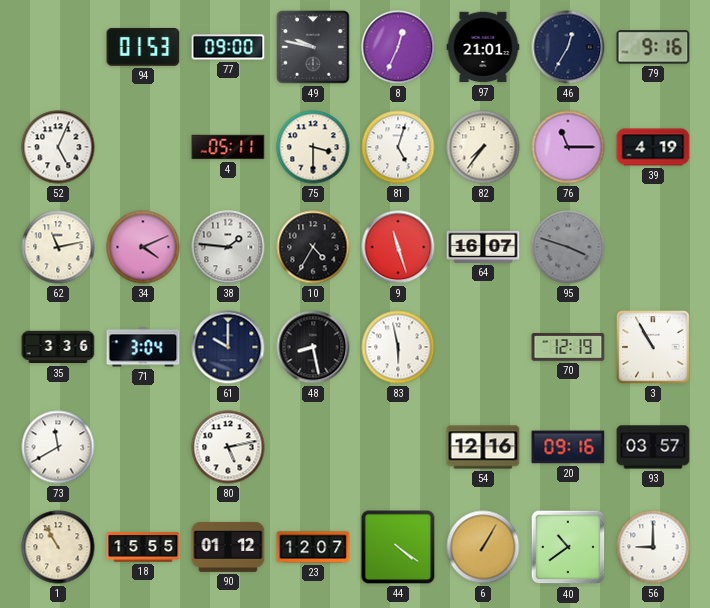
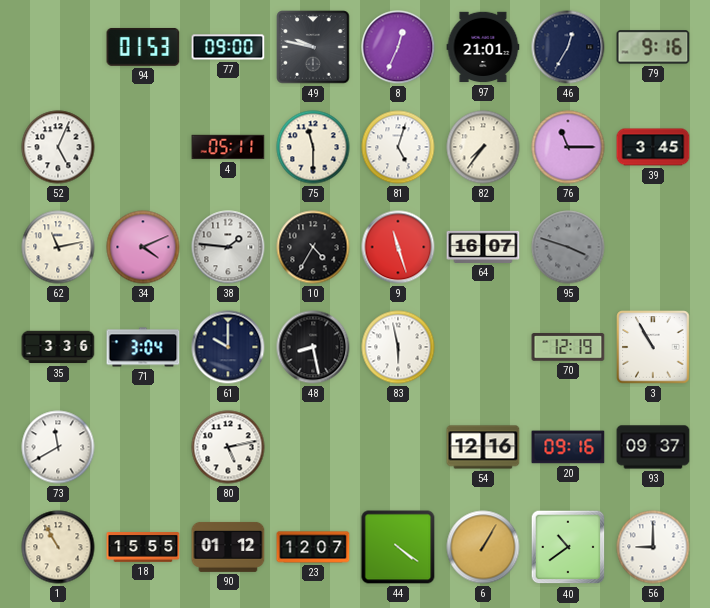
75: 3:30 -> 11:30
39: 4:19 -> 3:45
93: 03:57 -> 09:37
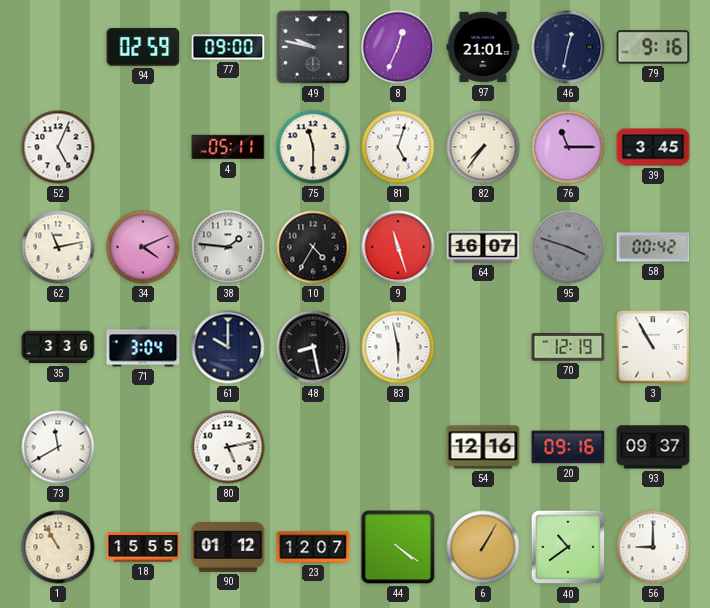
94: 01:53 -> 02:59
46: 12:35 -> 12:32
58: none -> 00:42
